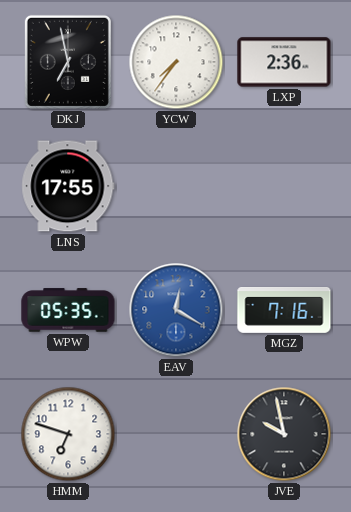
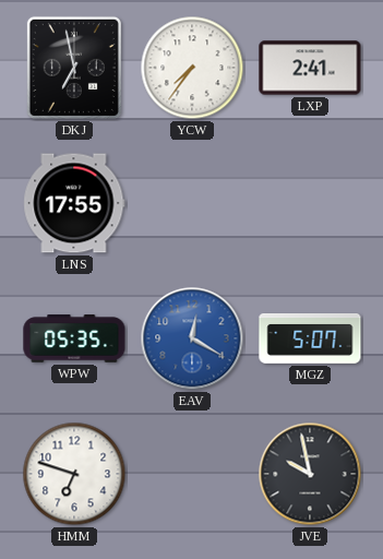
LXP: 2:36 -> 2:41
MGZ: 7:16 -> 5:07
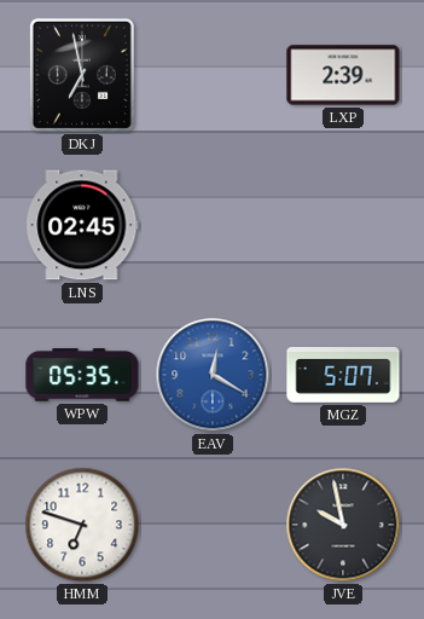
YCW: 7:36 -> none
LXP: 2:41 -> 2:39
LNS: 17:55 -> 02:45
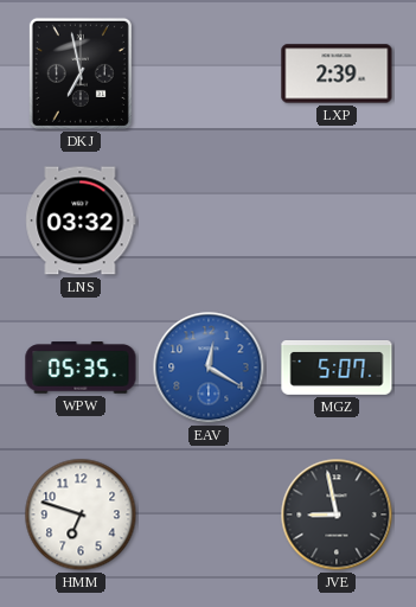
LNS: 02:45 -> 03:32
JVE: 9:58 -> 8:58
